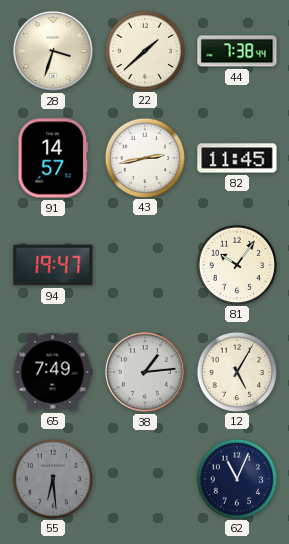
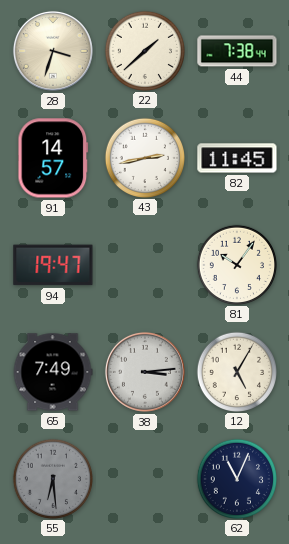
38: 1:14 -> 3:14
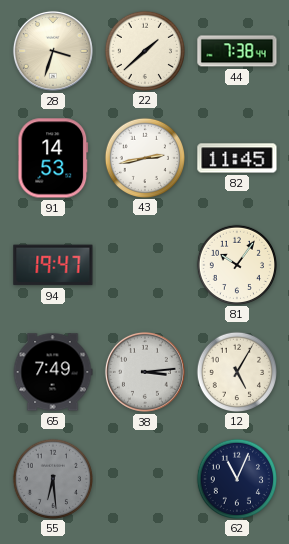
91: 14:57 -> 14:53
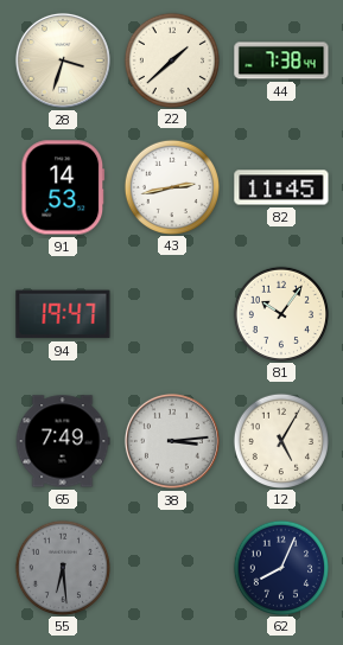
62: 11:04 -> 8:04
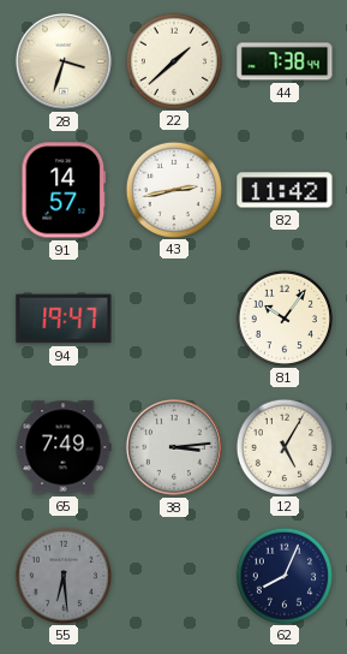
91: 14:53 -> 14:57
82: 11:45 -> 11:42
